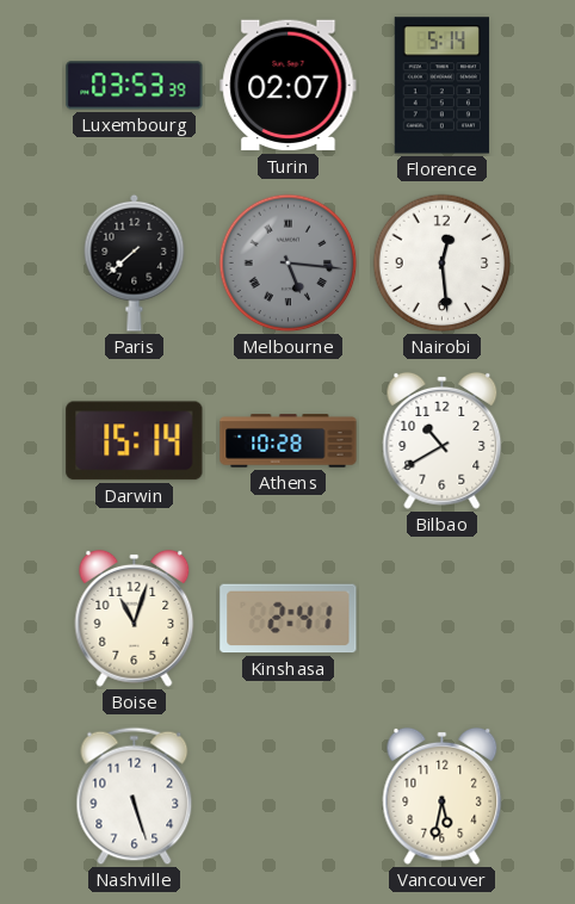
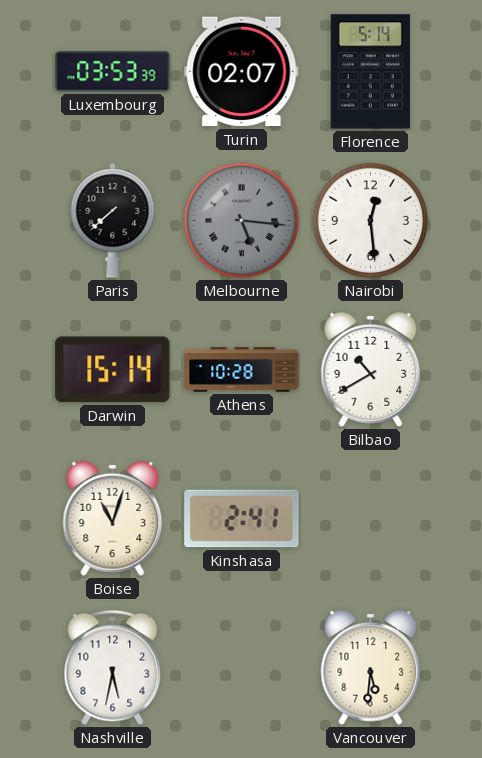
Nashville: 5:27 -> 5:32
Vancouver: 5:32 -> 5:31
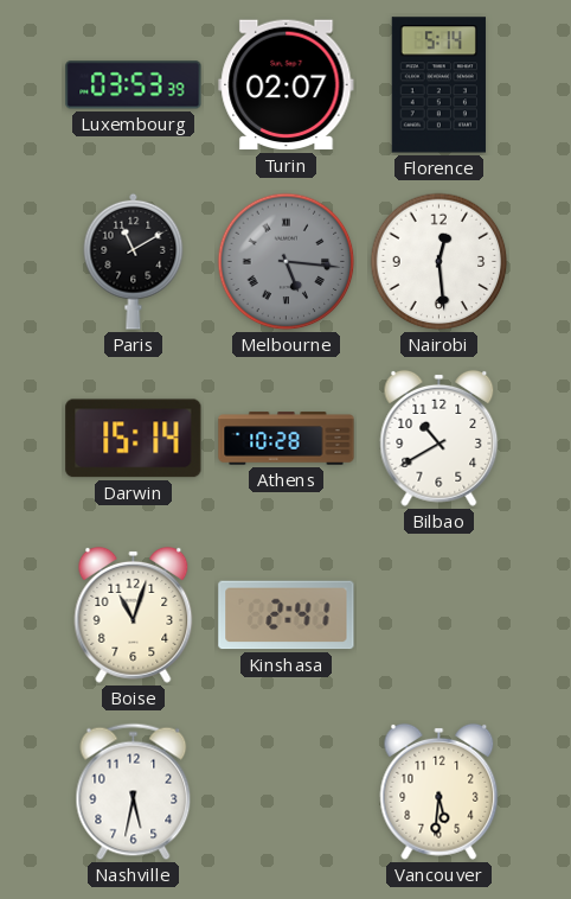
Paris: 7:38 -> 11:10
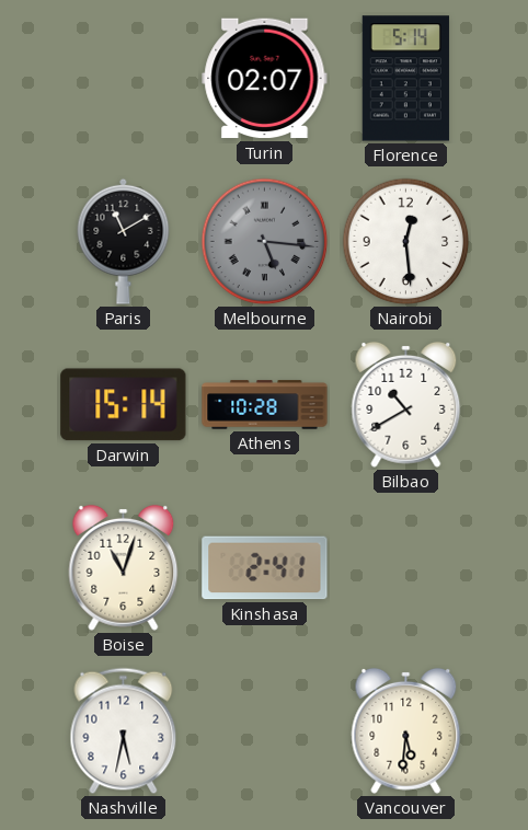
Luxembourg: 03:53 -> none
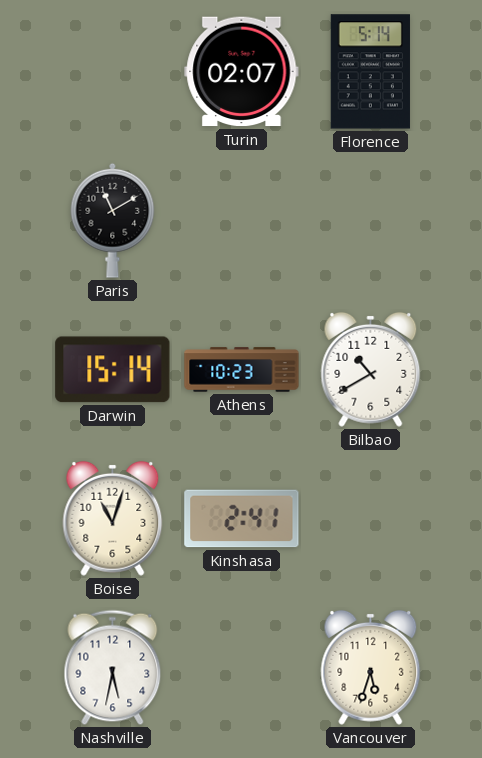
Melbourne: 5:16 -> none
Nairobi: 12:29 -> none
Athens: 10:28 -> 10:23
Vancouver: 5:31 -> 5:33
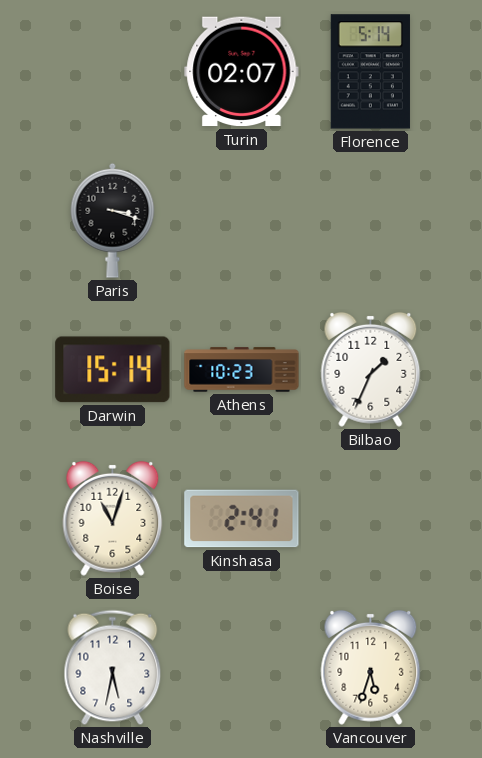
Paris: 11:10 -> 3:18
Bilbao: 10:40 -> 1:34
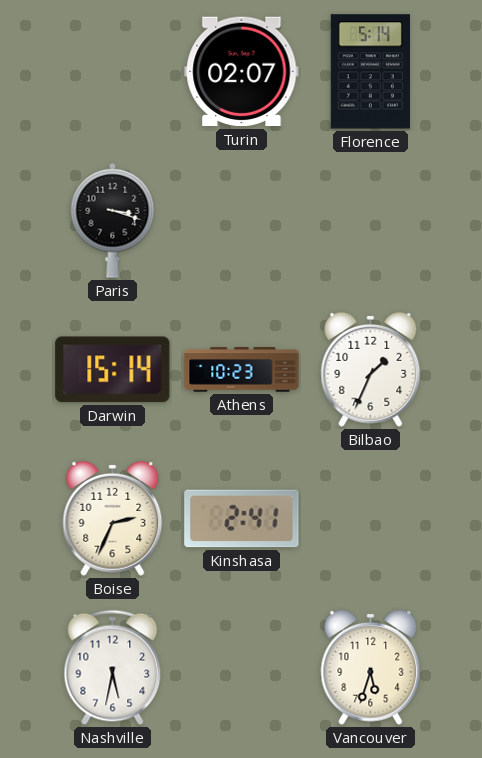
Boise: 11:03 -> 2:34
